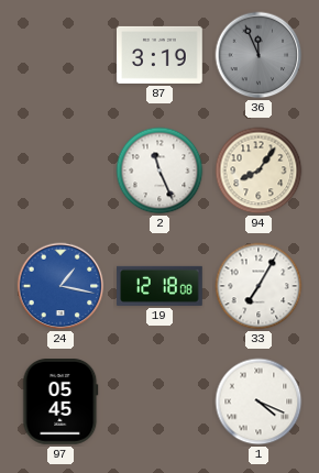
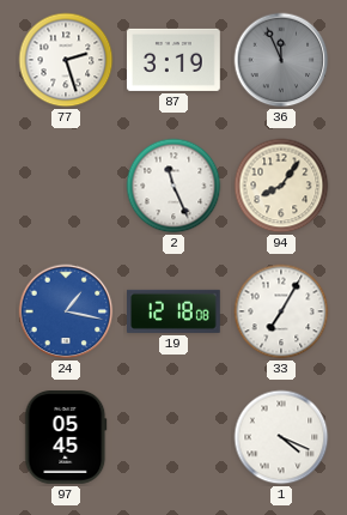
77: none -> 2:27
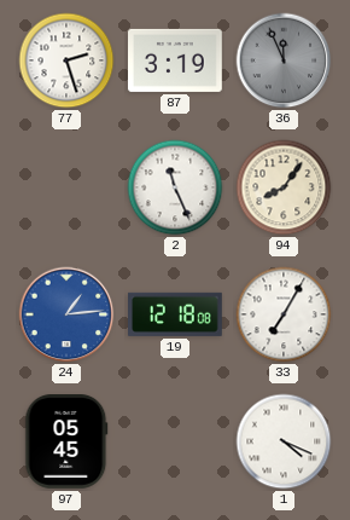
24: 1:17 -> 1:14
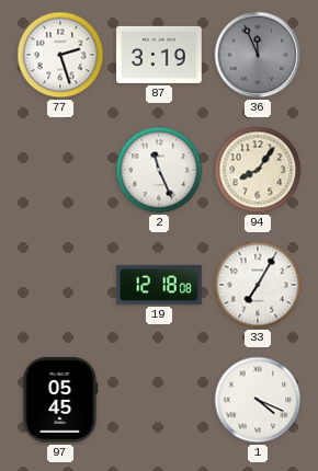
24: 1:14 -> none
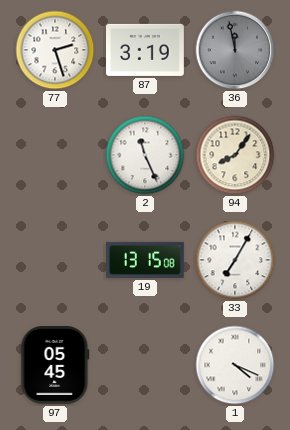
36: 11:56 -> 11:58
19: 12:18 -> 13:15
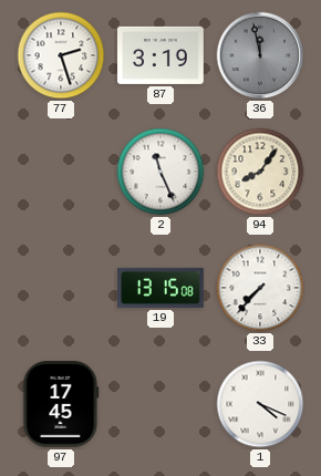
33: 7:05 -> 7:37
97: 05:45 -> 17:45
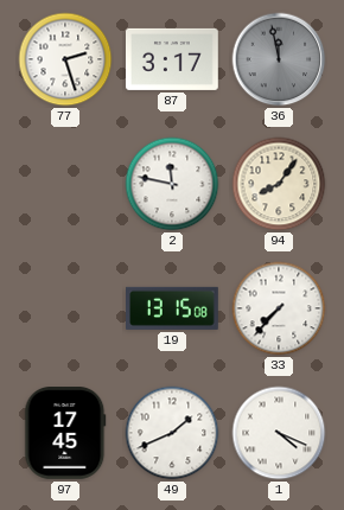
87: 3:19 -> 3:17
2: 11:26 -> 11:47
49: none -> 1:41
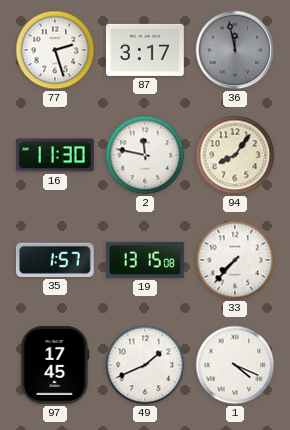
16: none -> 11:30
35: none -> 1:57
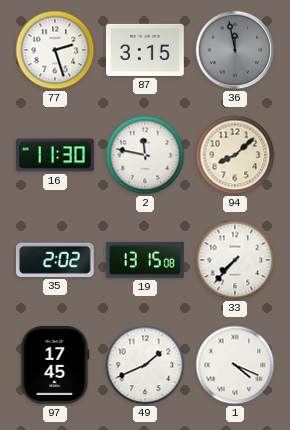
87: 3:17 -> 3:15
94: 8:06 -> 8:08
35: 1:57 -> 2:02
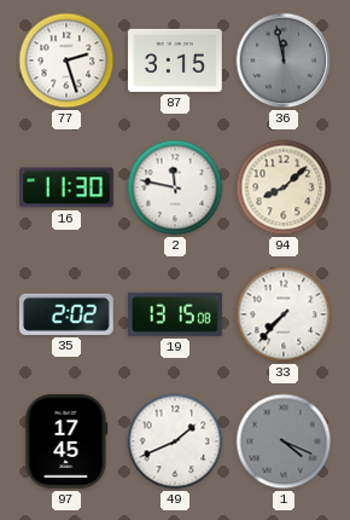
1 dial: white -> grey
